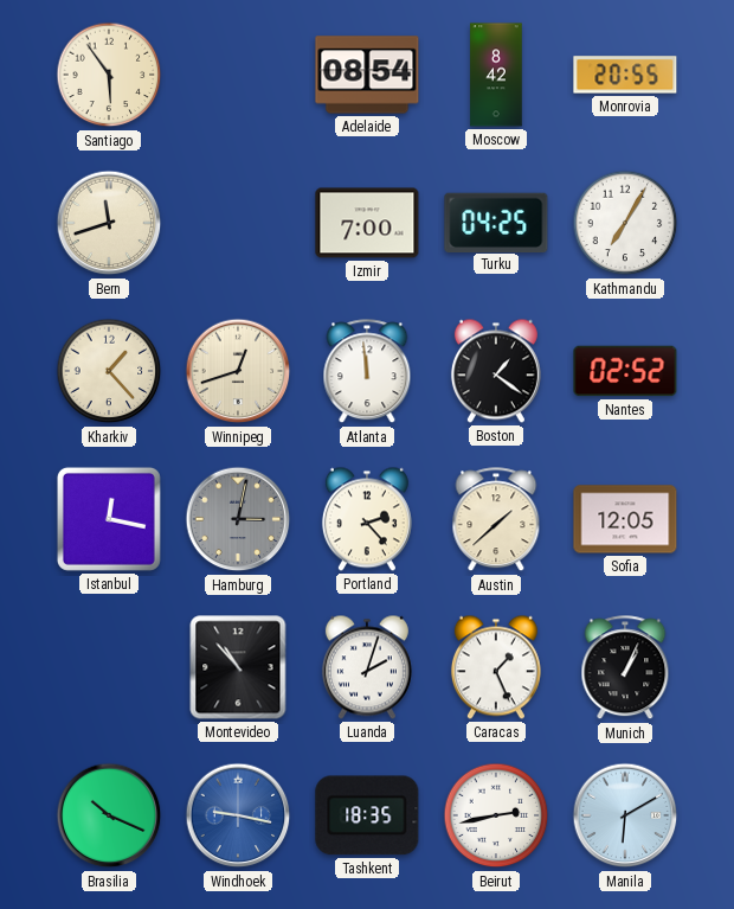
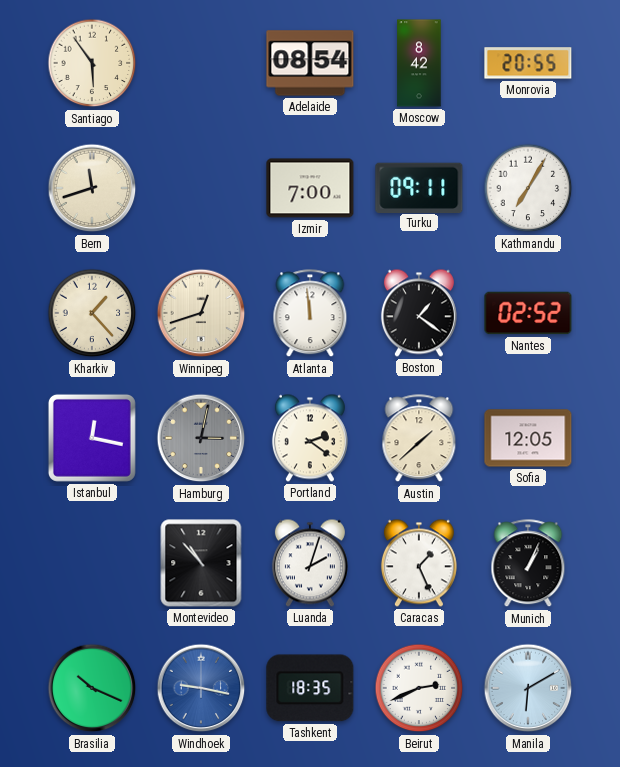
Turku: 04:25 -> 09:11
Portland: 2:23 -> 2:21
Beirut: 2:43 -> 2:41
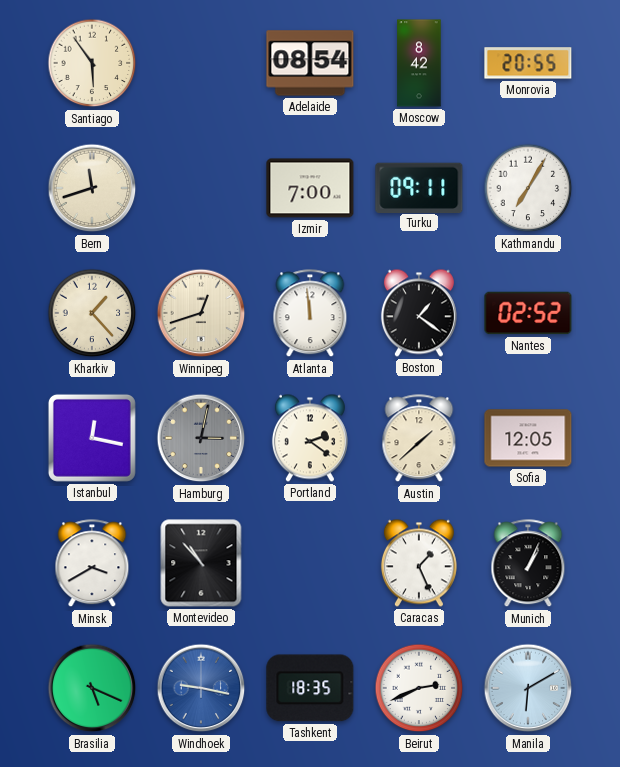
Minsk: none -> 3:40
Luanda: 2:03 -> none
Brasilia: 10:19 -> 5:19
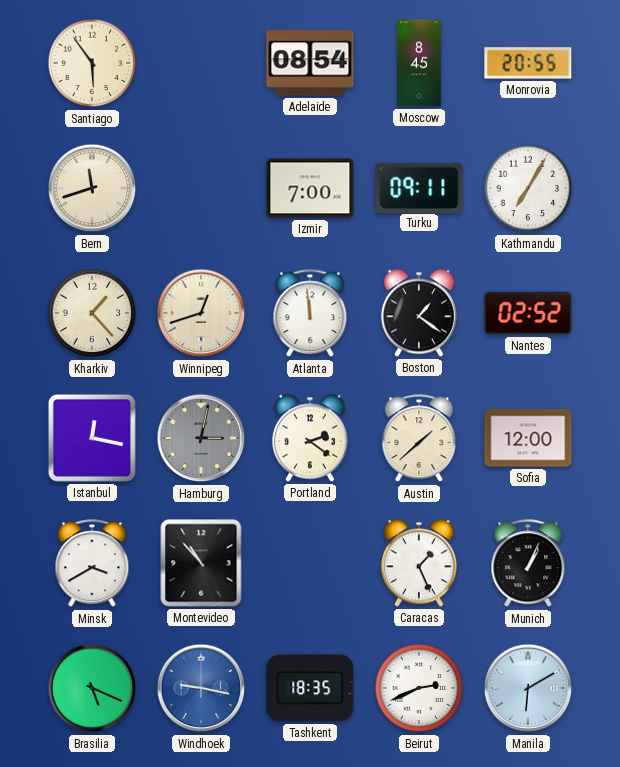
Moscow: 8:42 -> 8:45
Sofia: 12:05 -> 12:00
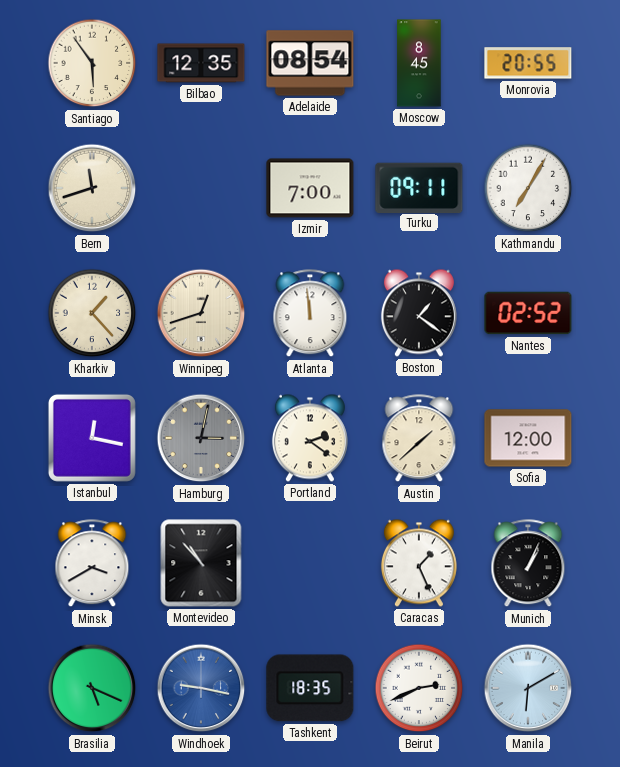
Bilbao: none -> 12:35
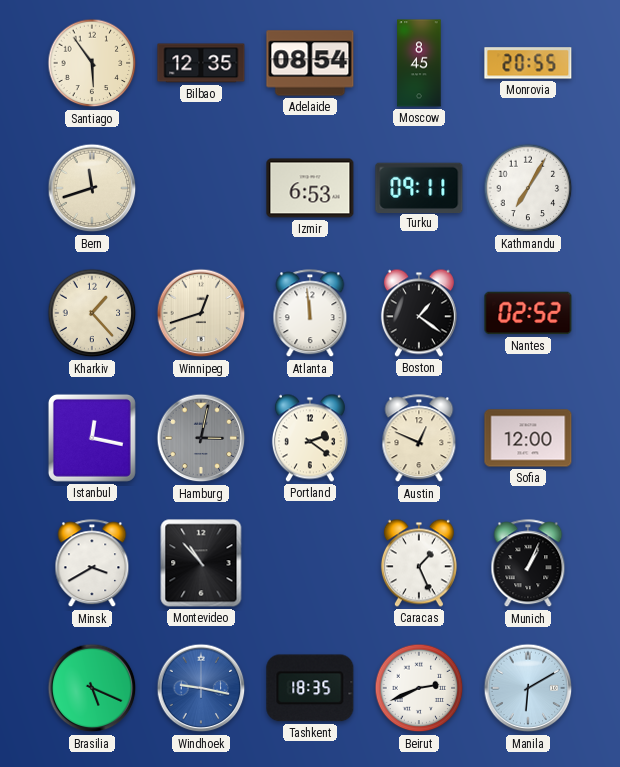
Izmir: 7:00 -> 6:53
Austin: 1:38 -> 12:49
